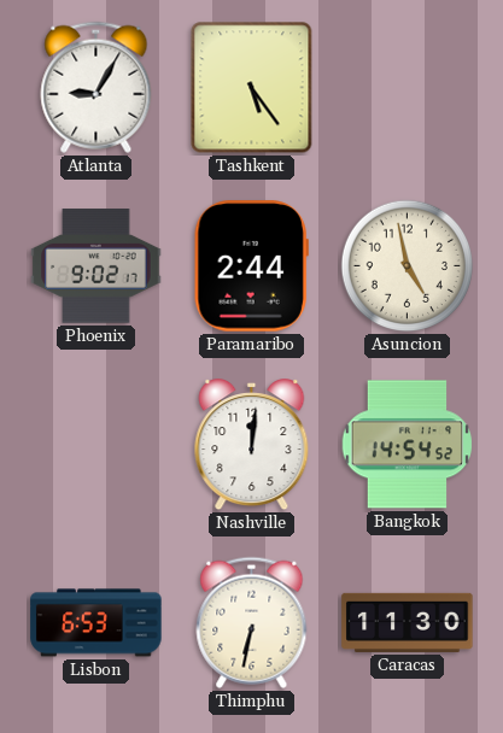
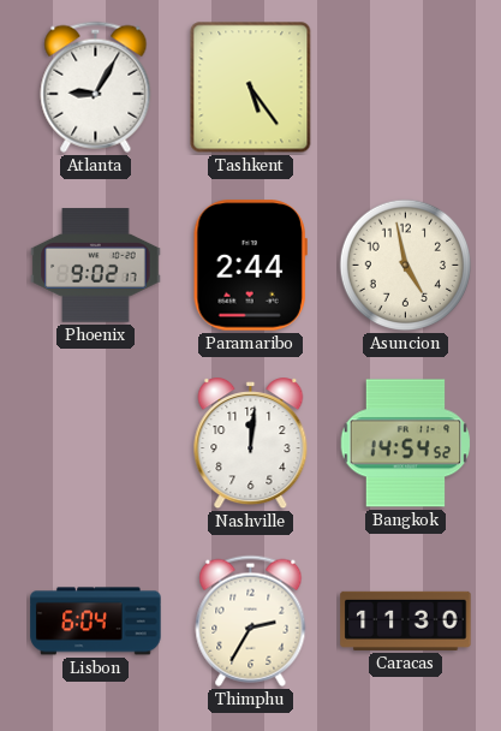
Lisbon: 6:53 -> 6:04
Thimphu: 6:32 -> 2:35
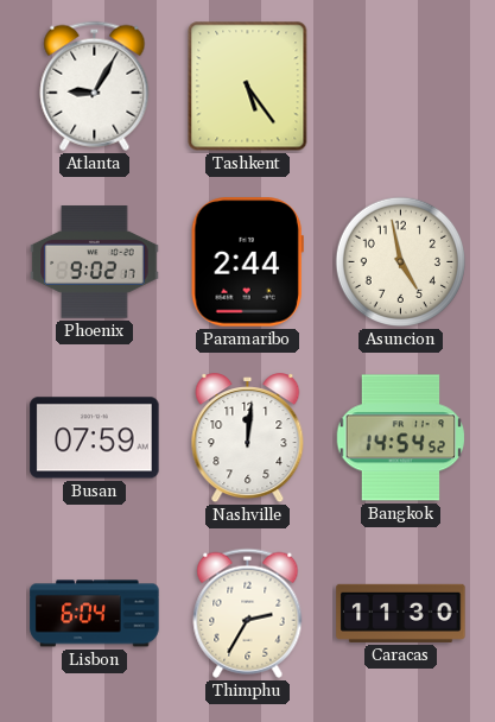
Busan: none -> 07:59
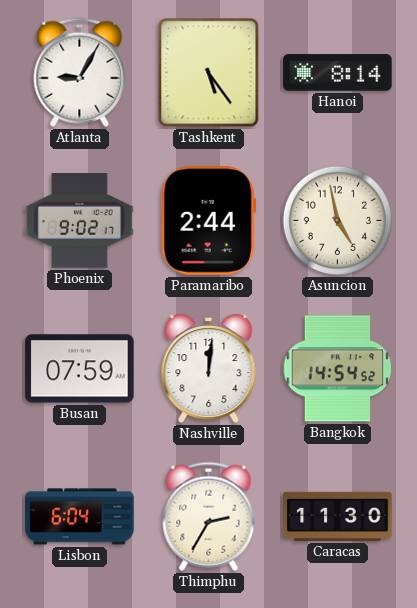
Hanoi: none -> 8:14
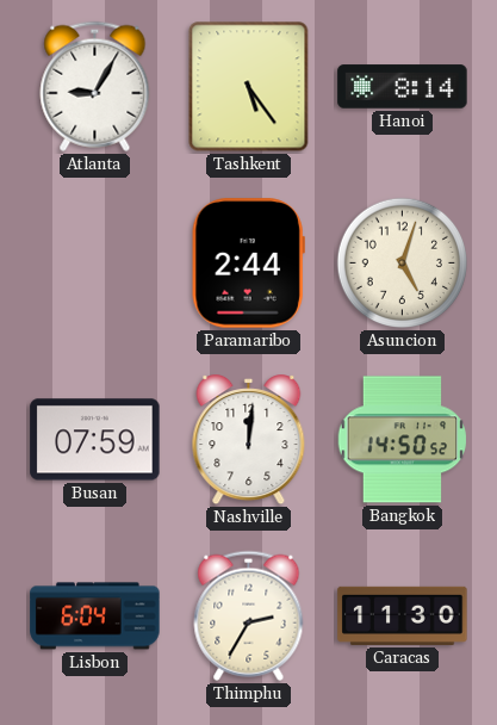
Phoenix: 9:02 -> none
Asuncion: 4:58 -> 5:03
Bangkok: 14:54 -> 14:50
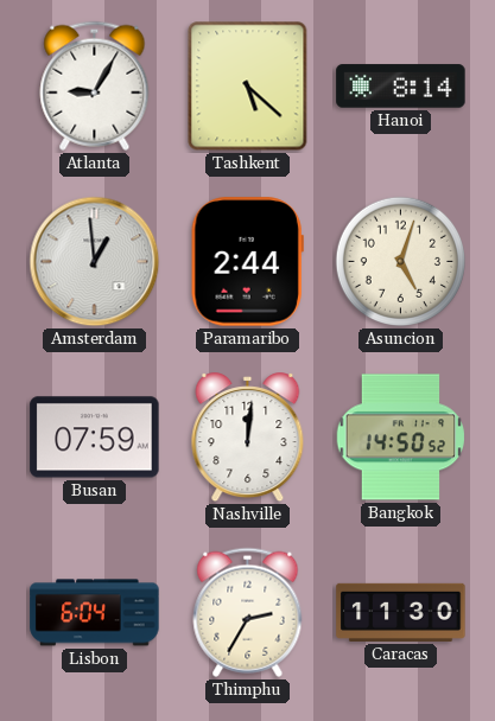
Tashkent: 5:24 -> 5:22
Amsterdam: none -> 12:59
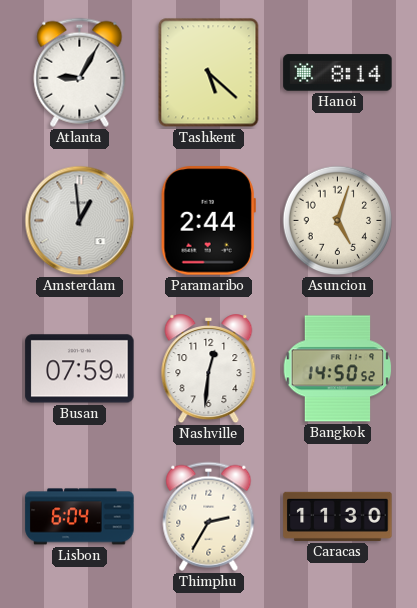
Nashville: 12:01 -> 12:31
